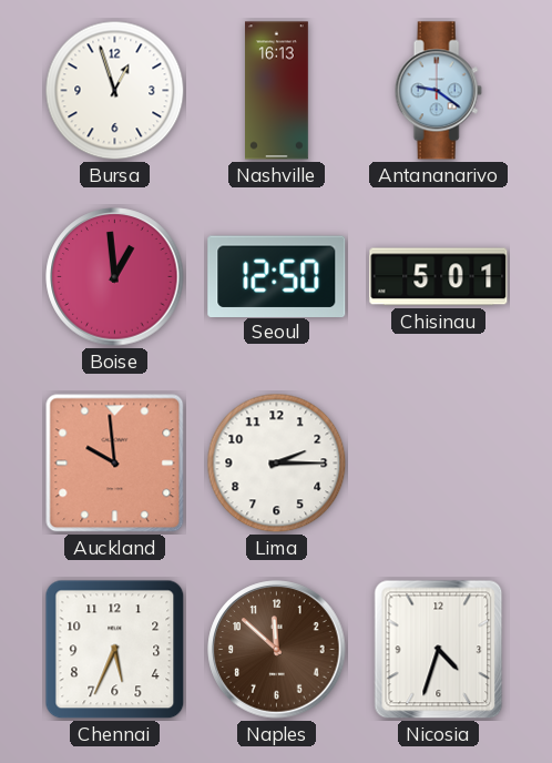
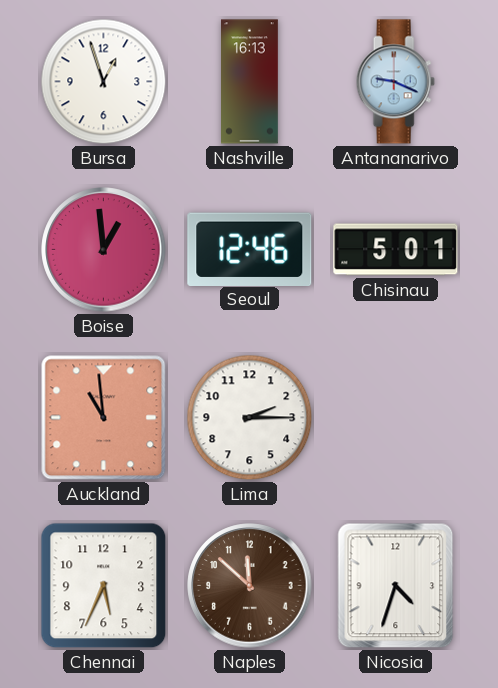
Antananarivo: 9:21 -> 9:19
Seoul: 12:50 -> 12:46
Auckland: 9:59 -> 10:59
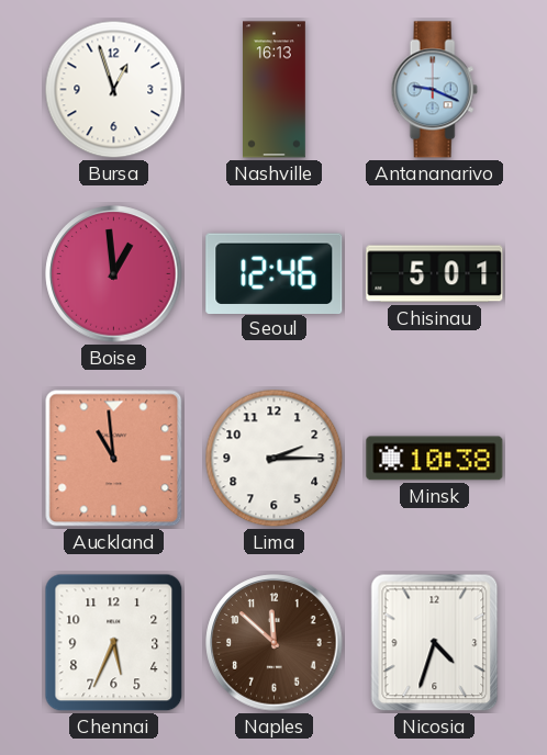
Minsk: none -> 10:38
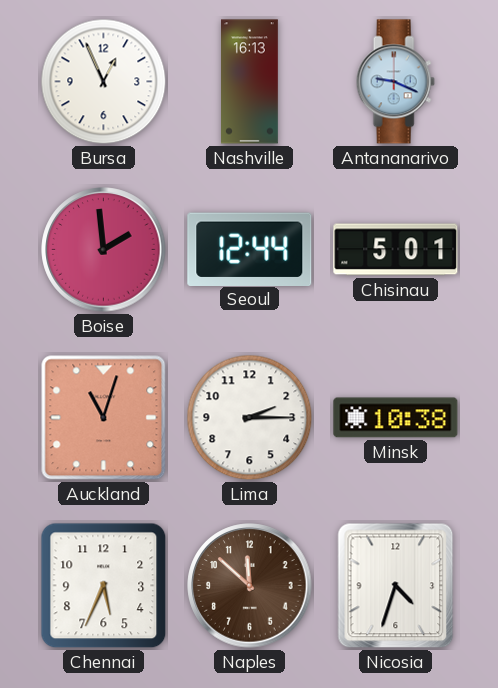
Bursa: 12:57 -> 12:56
Boise: 12:59 -> 1:59
Seoul: 12:46 -> 12:44
Auckland: 10:59 -> 11:03
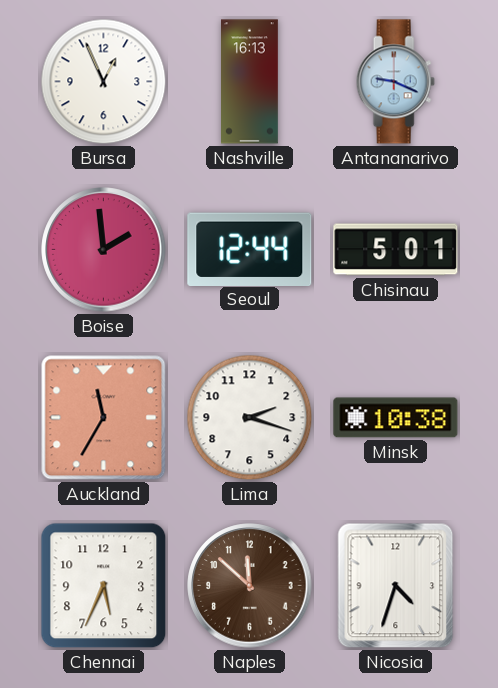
Auckland: 11:03 -> 11:35
Lima: 2:15 -> 2:18
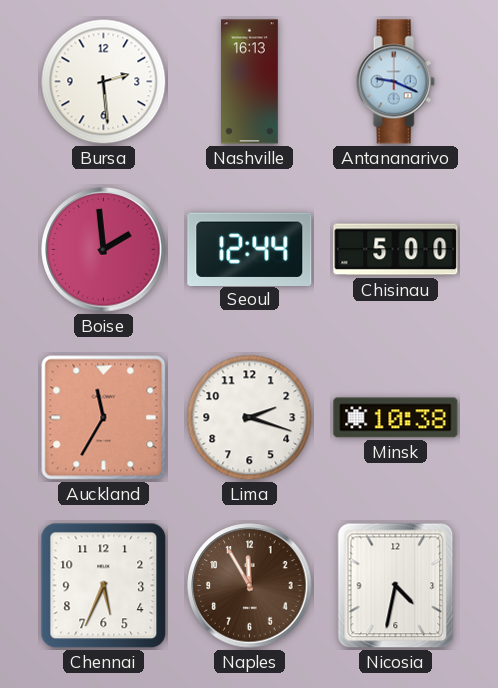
Bursa: 12:56 -> 2:29
Chisinau: 5:01 -> 5:00
Naples: 11:52 -> 11:55
Nicosia: 4:33 -> 4:32
